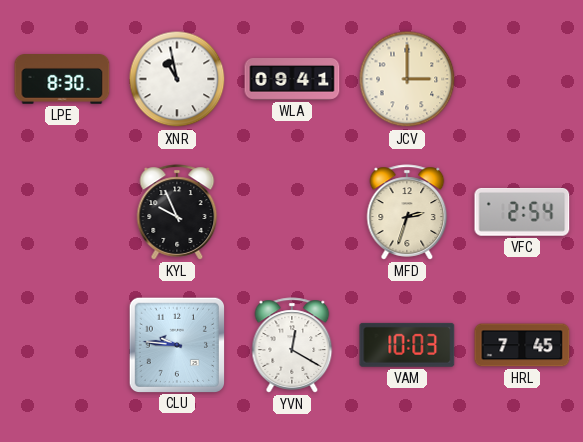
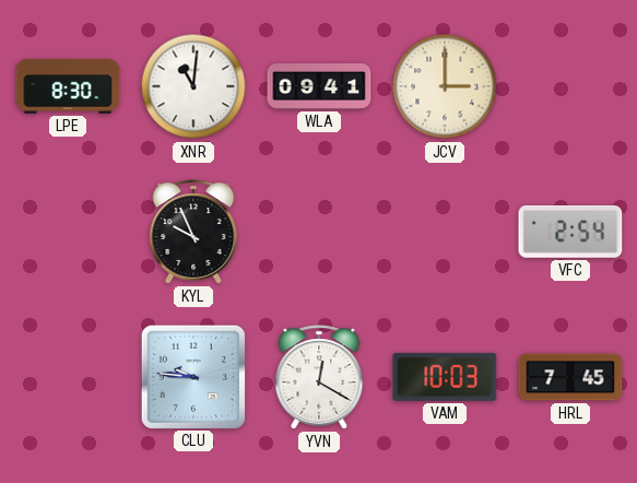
XNR: 10:58 -> 11:01
MFD: 2:33 -> none
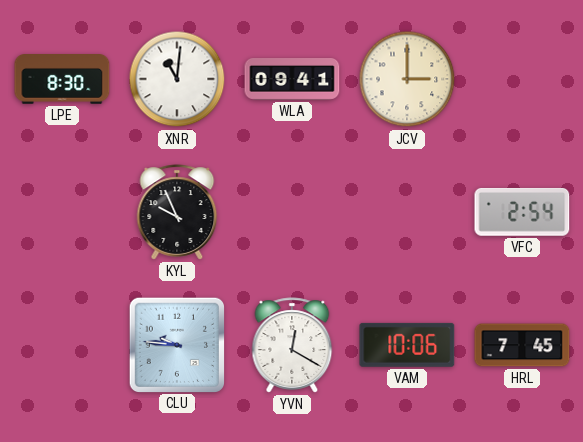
VAM: 10:03 -> 10:06
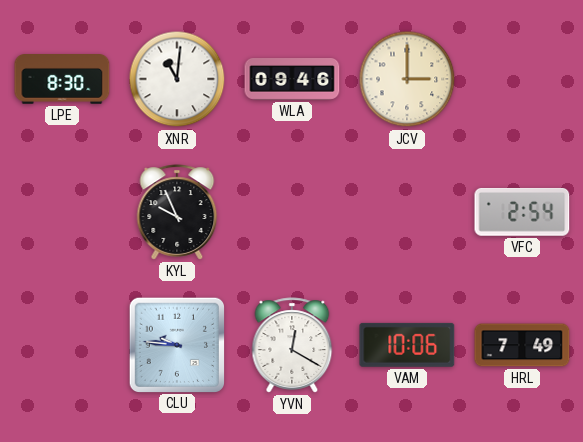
WLA: 09:41 -> 09:46
HRL: 7:45 -> 7:49
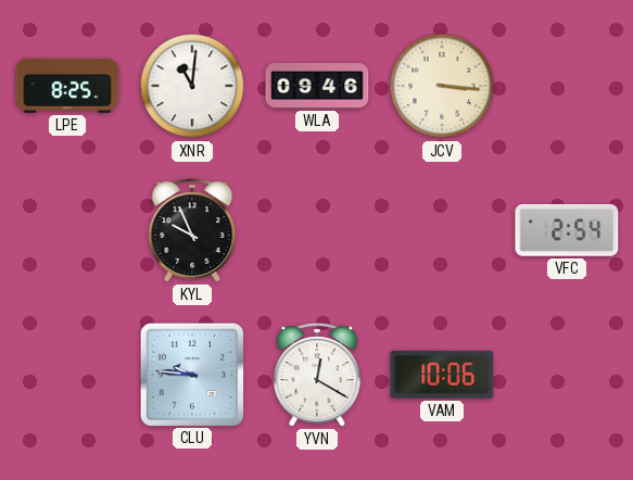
LPE: 8:30 -> 8:25
JCV: 3:00 -> 3:16
HRL: 7:49 -> none
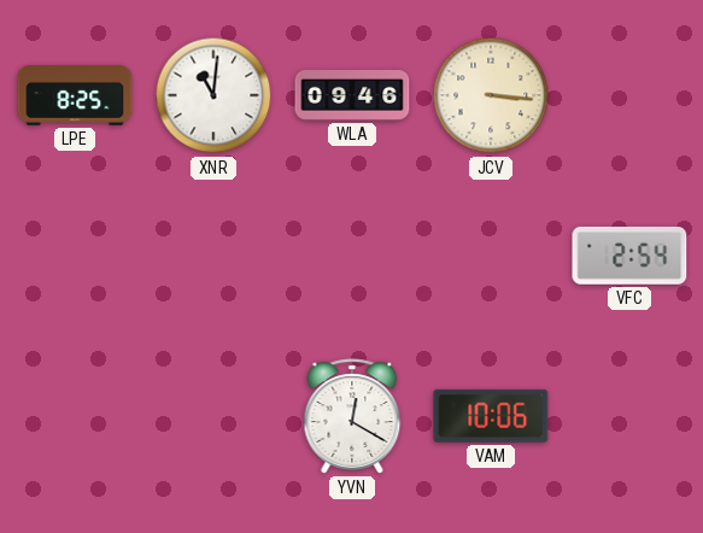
KYL: 9:56 -> none
CLU: 9:46 -> none
